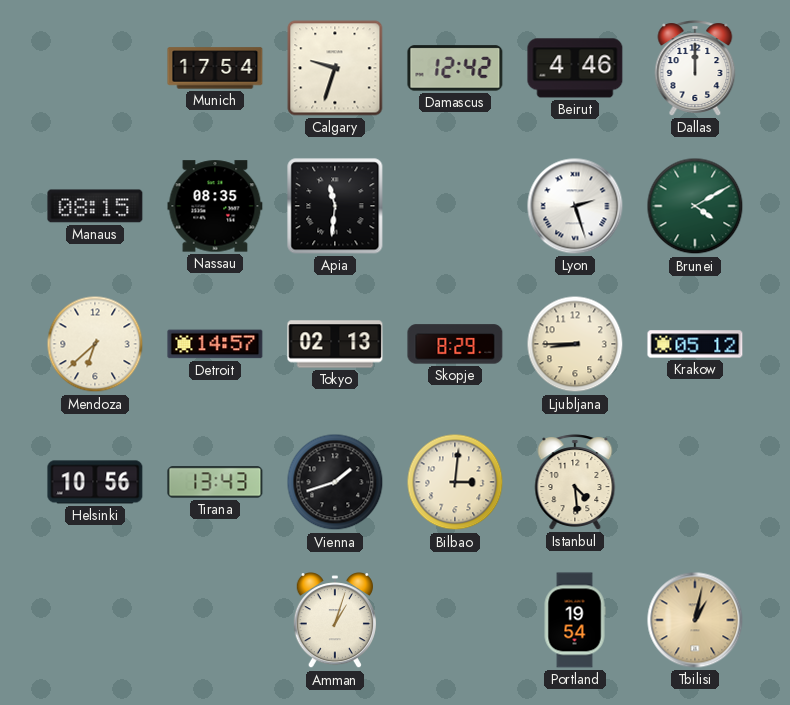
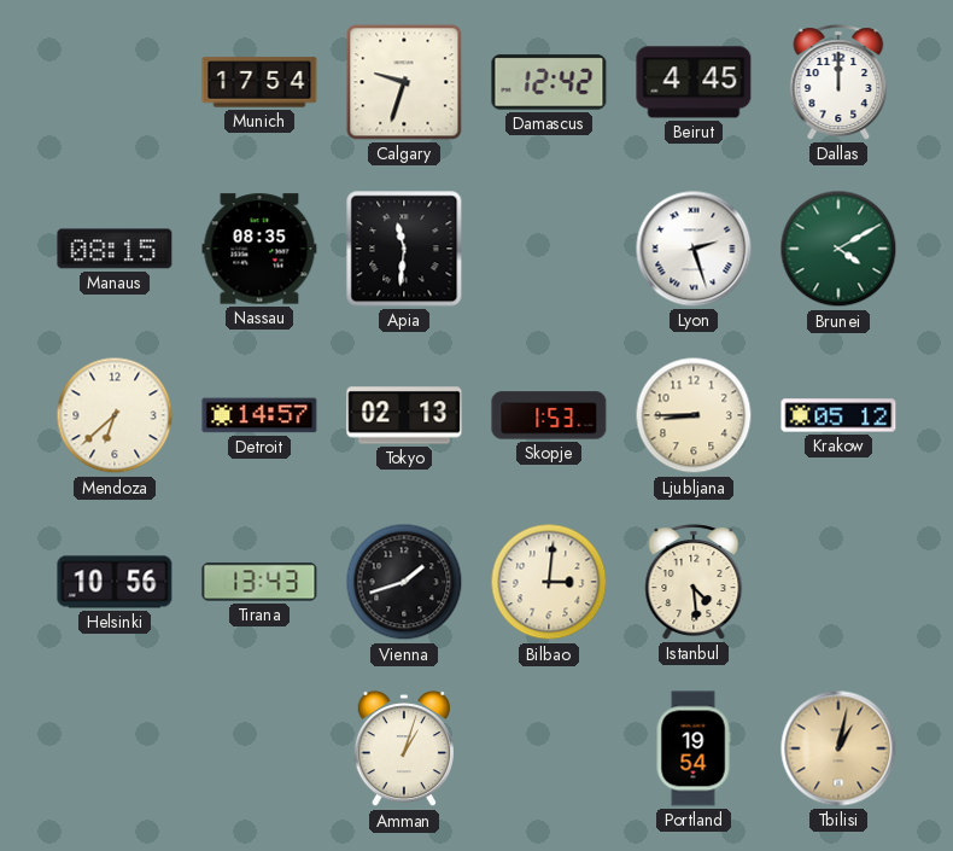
Beirut: 4:46 -> 4:45
Skopje: 8:29 -> 1:53
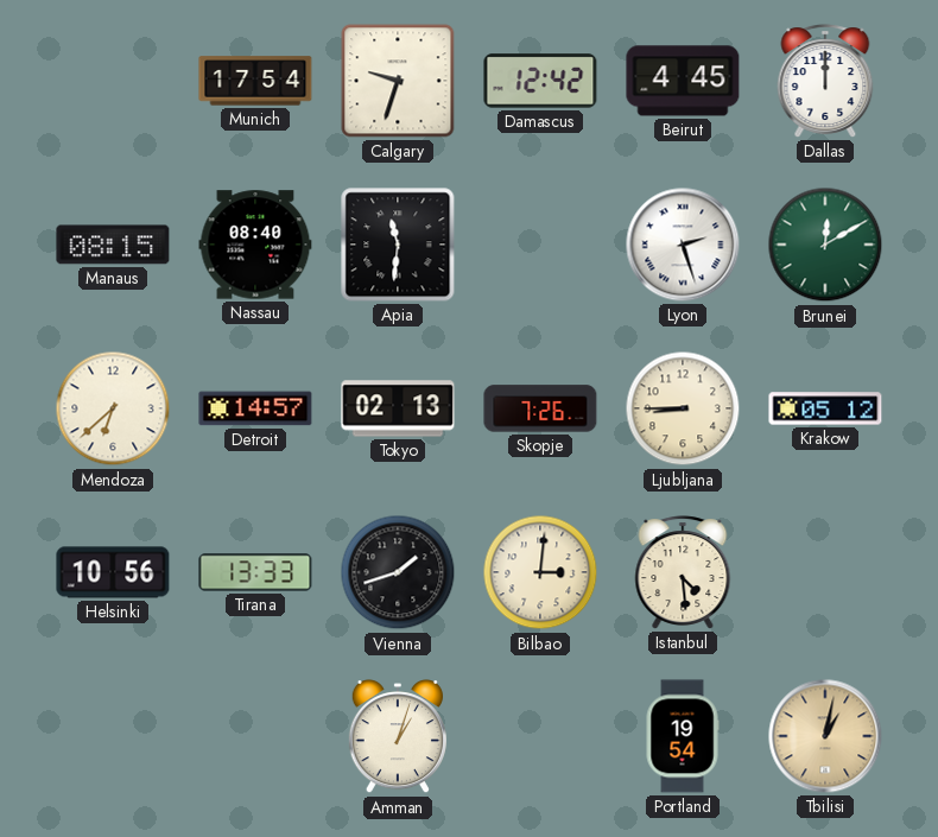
Nassau: 08:35 -> 08:40
Brunei: 4:10 -> 12:10
Skopje: 1:53 -> 7:26
Tirana: 13:43 -> 13:33
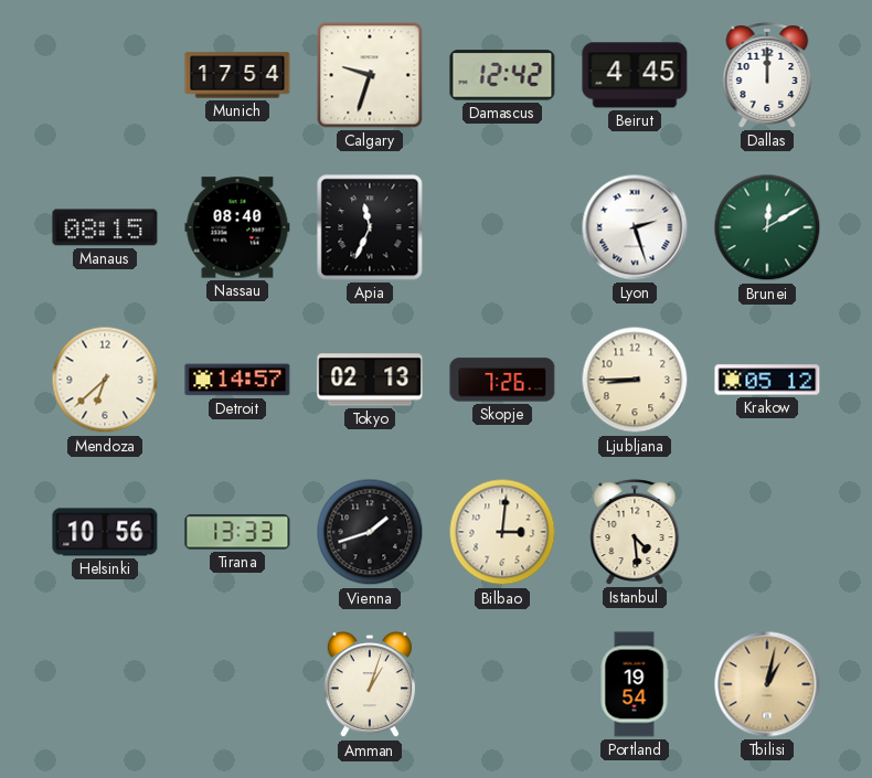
Apia: 11:31 -> 11:34
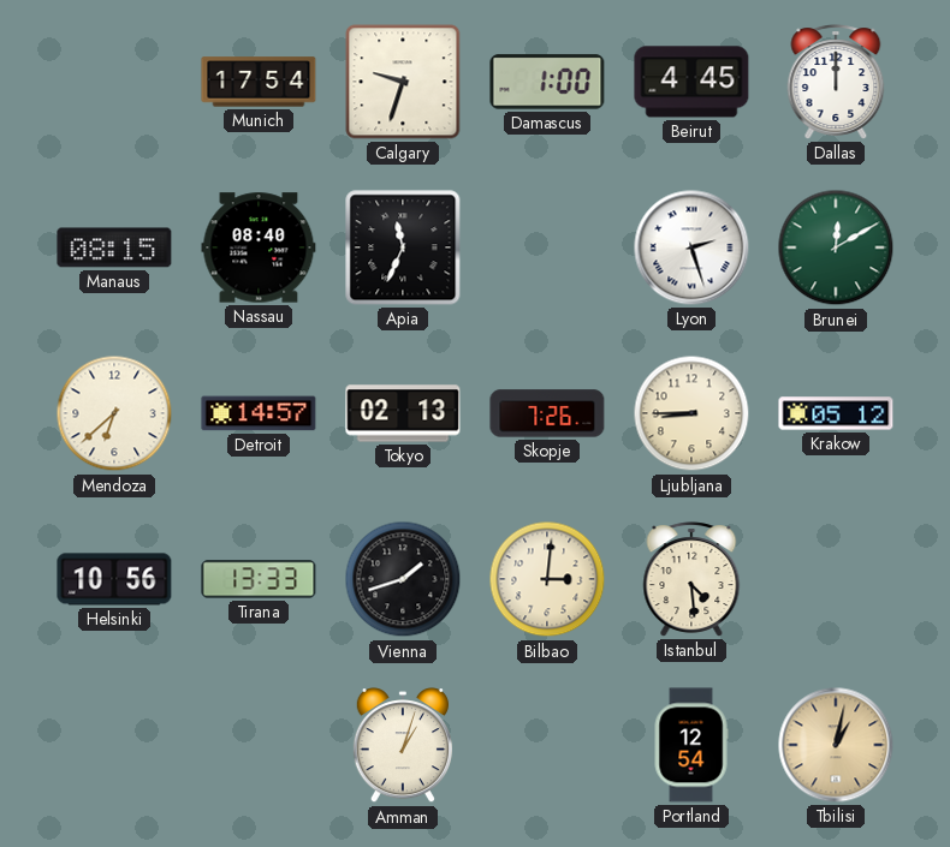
Damascus: 12:42 -> 1:00
Portland: 19:54 -> 12:54
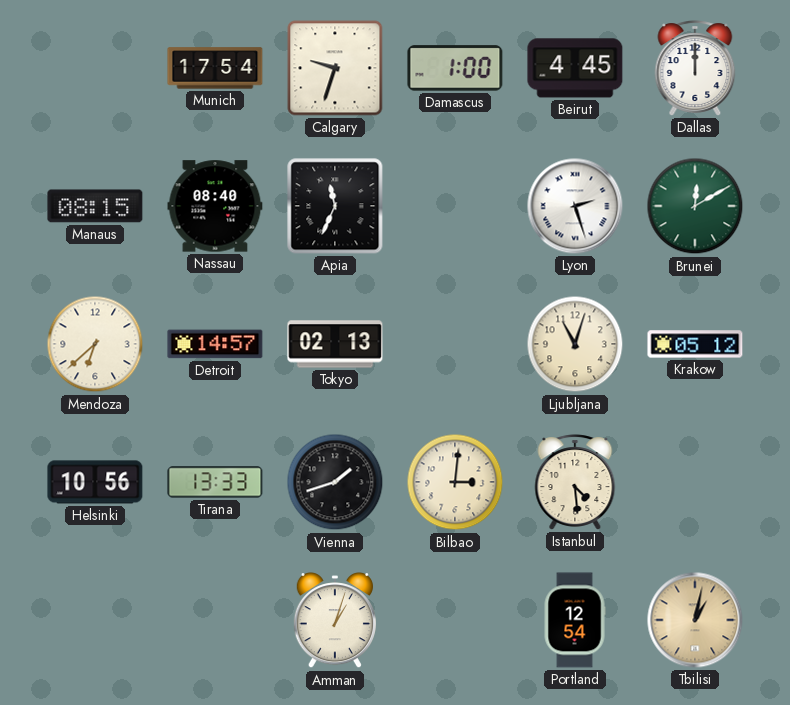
Skopje: 7:26 -> none
Ljubljana: 8:45 -> 11:03
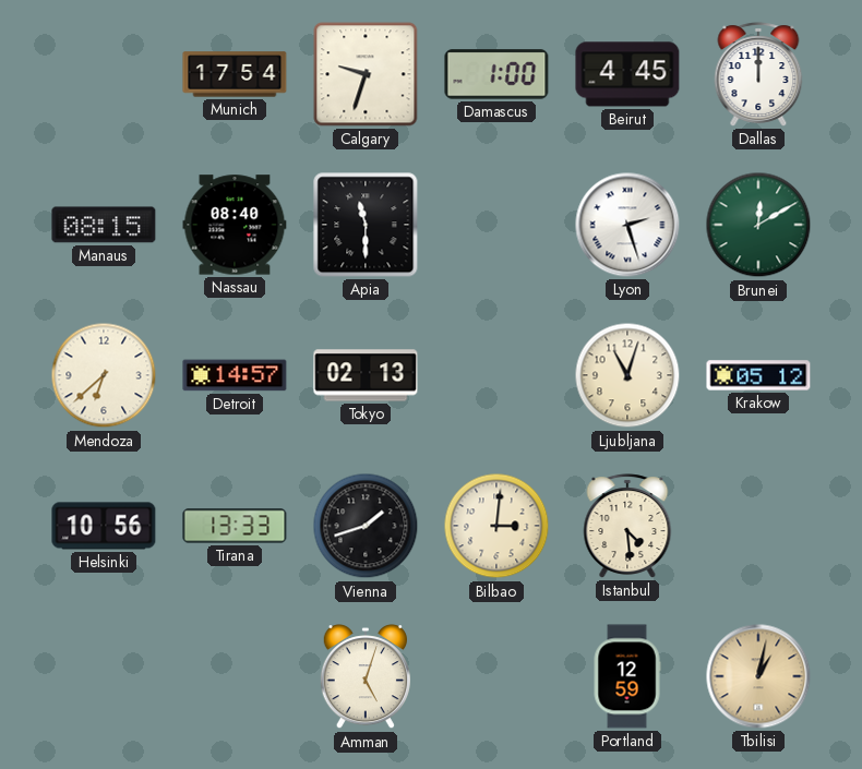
Apia: 11:34 -> 11:30
Amman: 1:03 -> 5:03
Portland: 12:54 -> 12:59
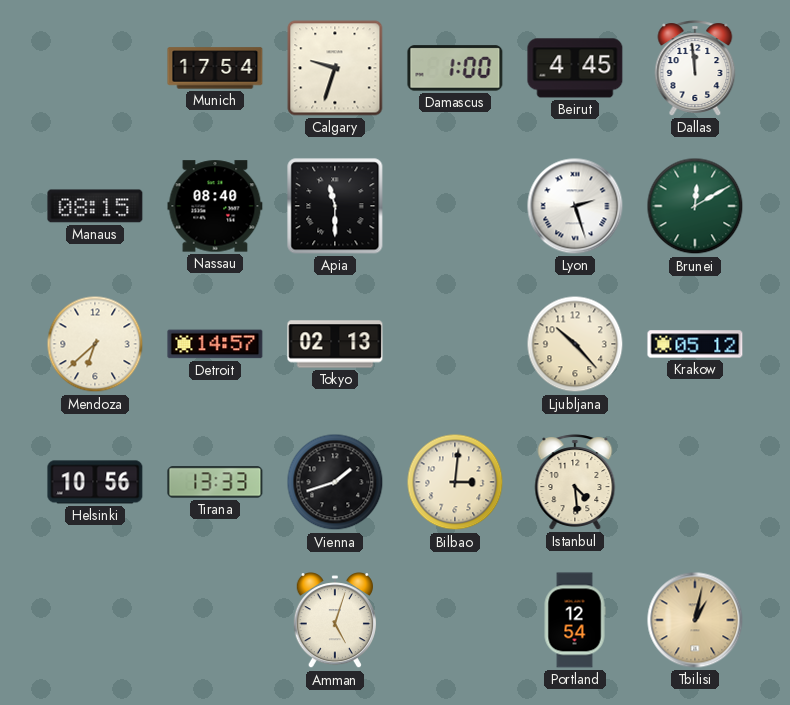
Dallas: 12:00 -> 11:59
Ljubljana: 11:03 -> 10:23
Portland: 12:59 -> 12:54
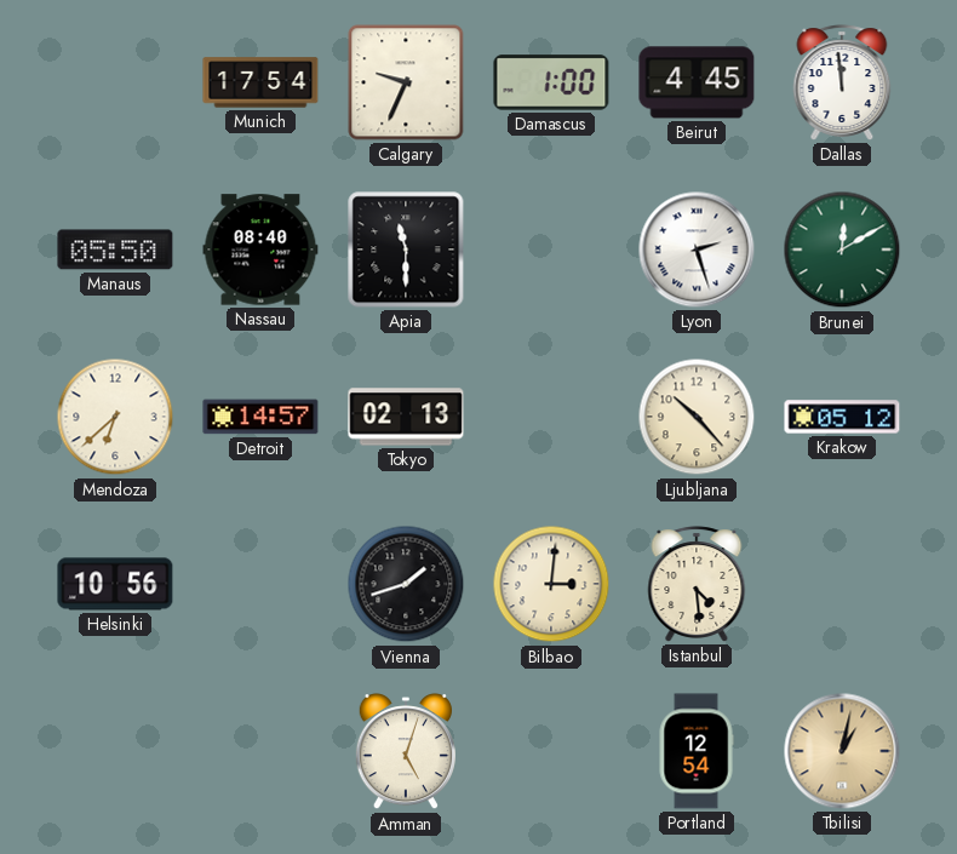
Calgary: 9:33 -> 9:34
Manaus: 08:15 -> 05:50
Tirana: 13:33 -> none
